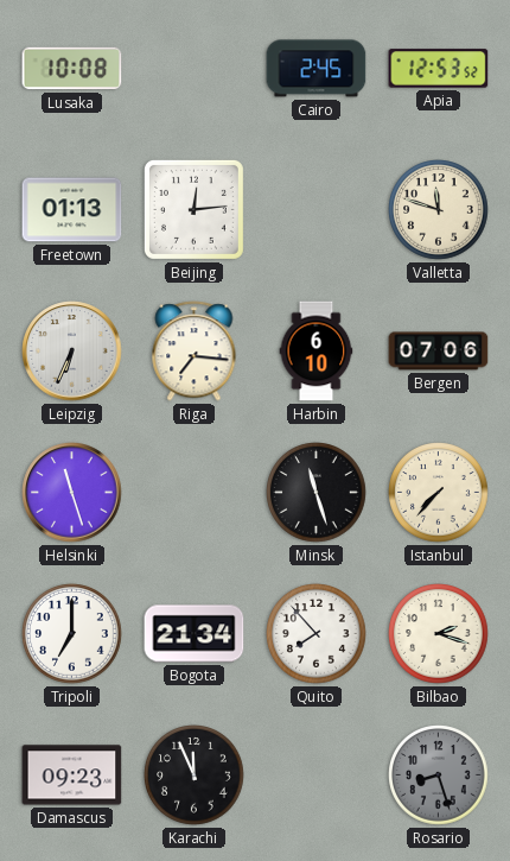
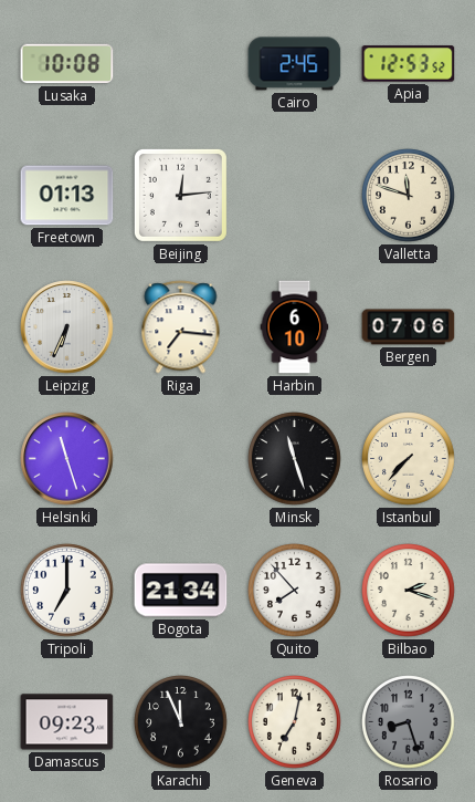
Geneva: none -> 7:02
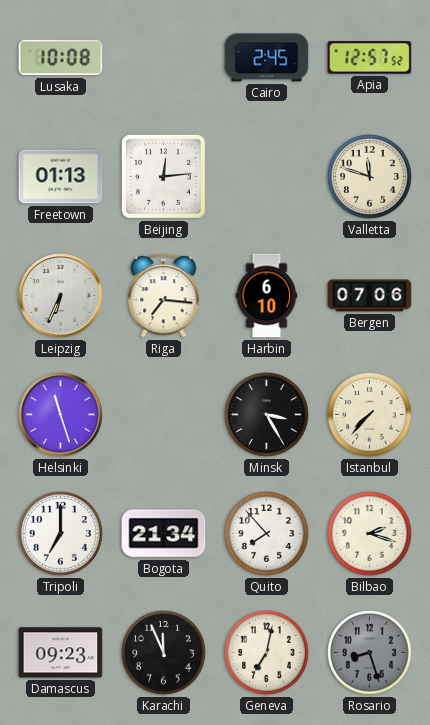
Apia: 12:53 -> 12:57
Minsk: 11:27 -> 3:25
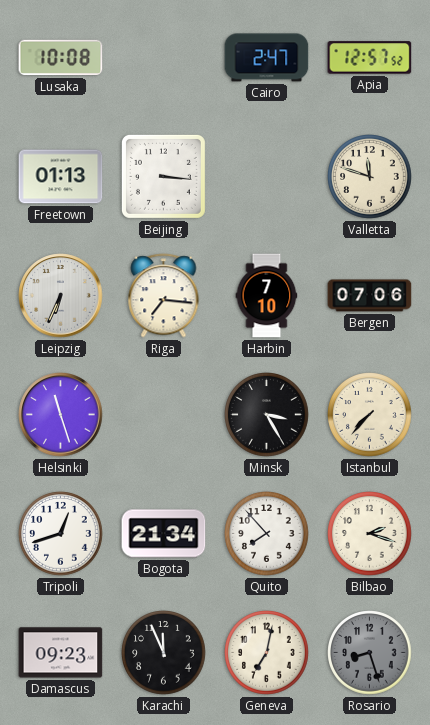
Cairo: 2:45 -> 2:47
Beijing: 12:14 -> 3:16
Harbin: 6:10 -> 7:10
Tripoli: 7:00 -> 12:42
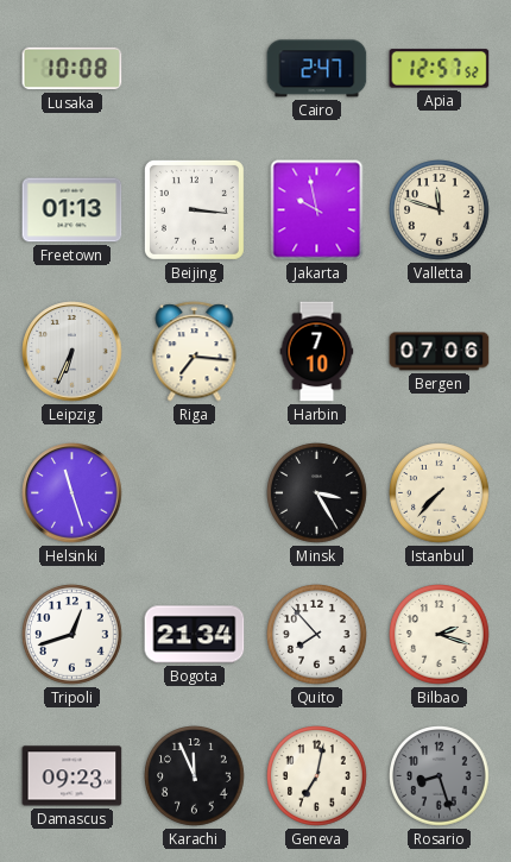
Jakarta: none -> 9:58
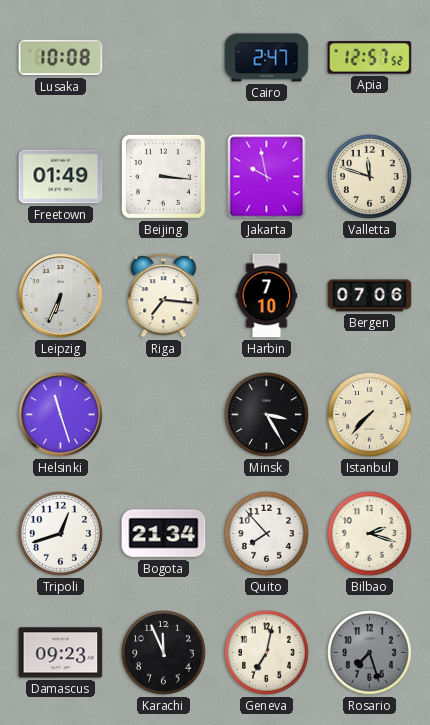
Freetown: 01:13 -> 01:49
Rosario: 8:27 -> 7:27
